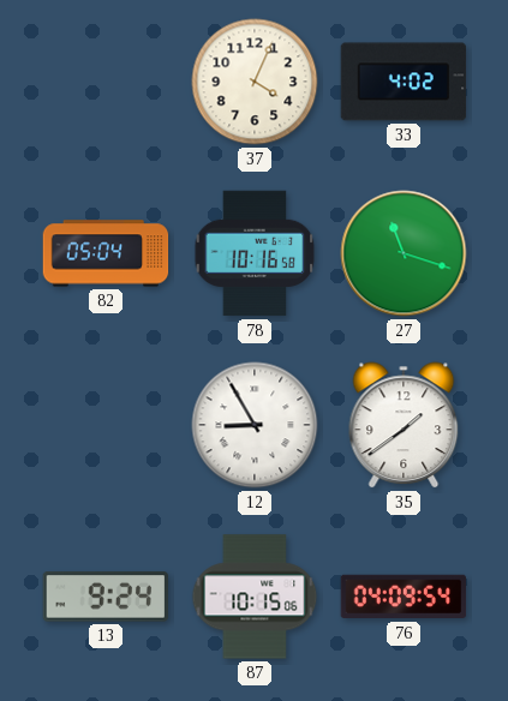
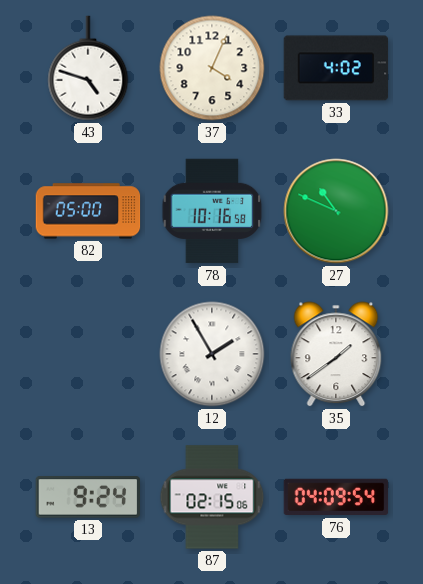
43: none -> 4:48
82: 05:04 -> 05:00
27: 11:18 -> 10:49
12: 8:55 -> 1:55
87: 10:15 -> 02:15
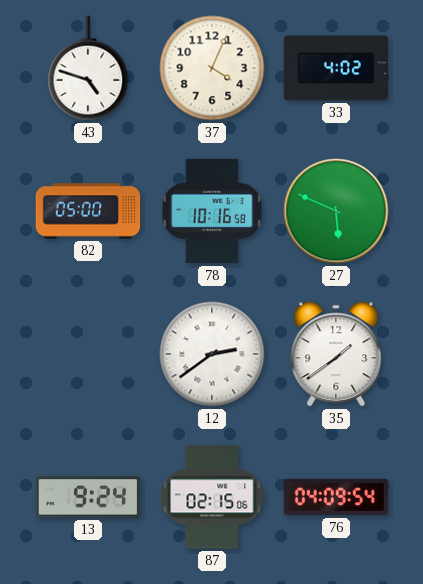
27: 10:49 -> 5:49
12: 1:55 -> 2:39
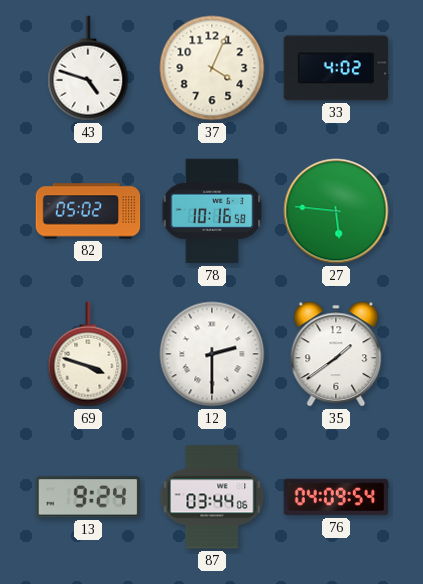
82: 05:00 -> 05:02
27: 5:49 -> 5:46
69: none -> 3:48
12: 2:39 -> 2:30
87: 02:15 -> 03:44
